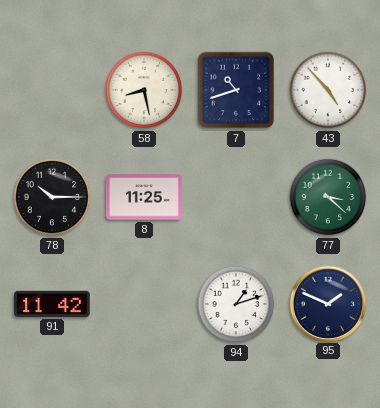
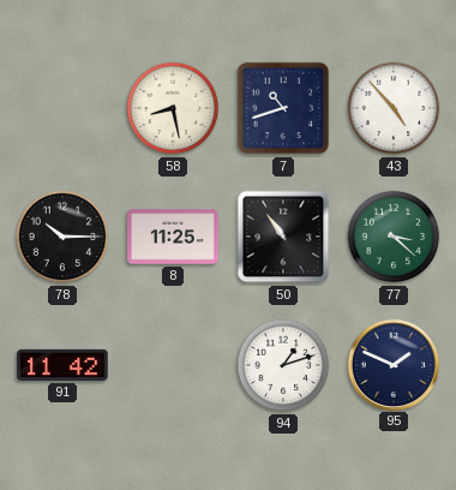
50: none -> 10:54
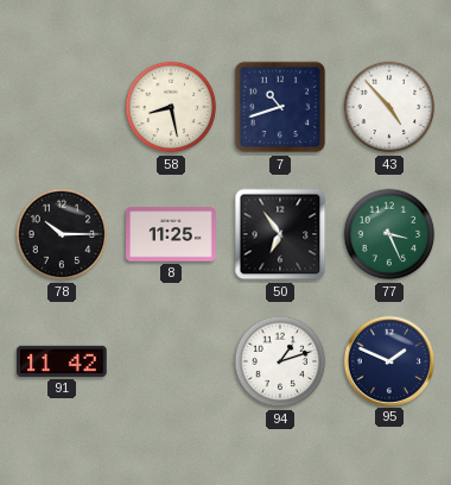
50: 10:54 -> 6:54
77: 3:22 -> 3:26
